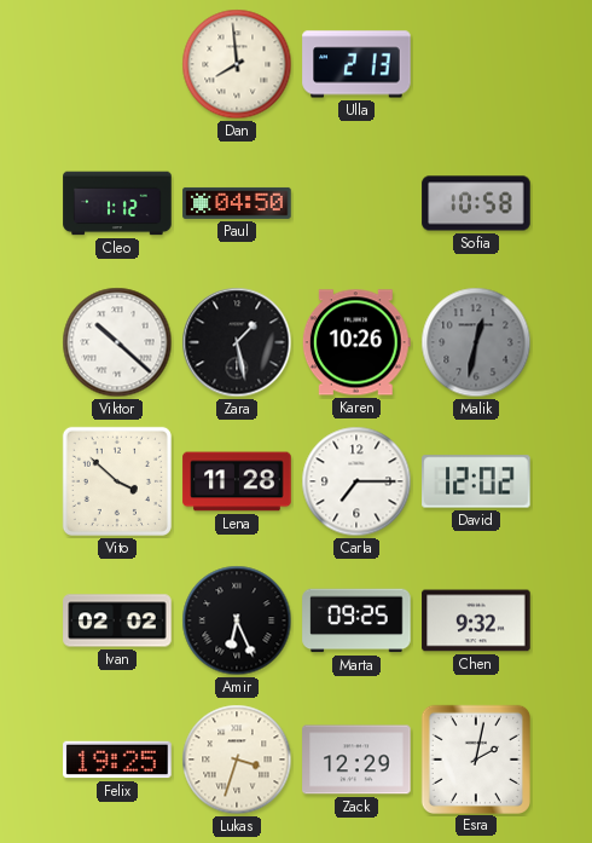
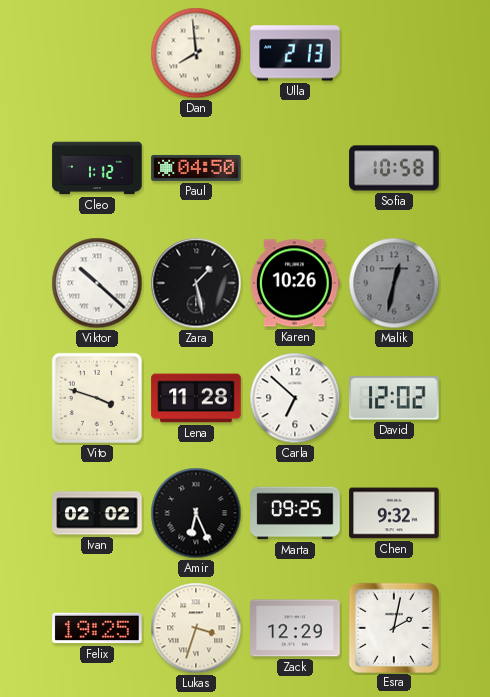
Vito: 3:52 -> 3:48
Carla: 7:15 -> 6:52
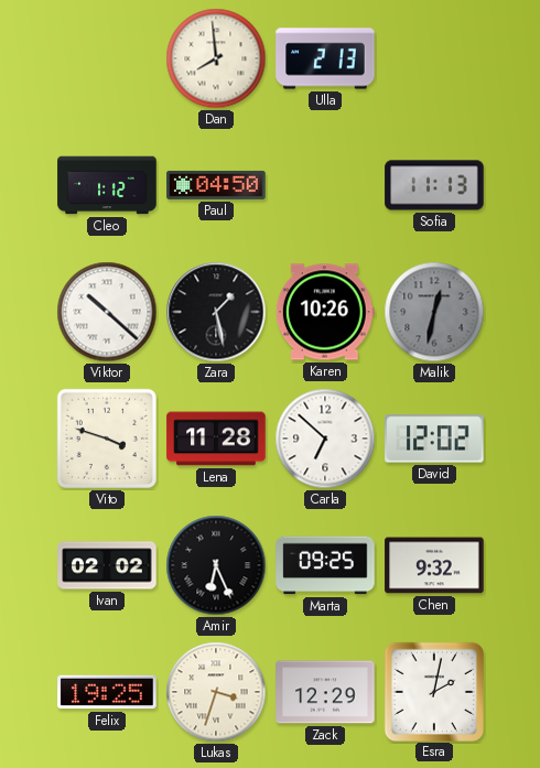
Sofia: 10:58 -> 11:13
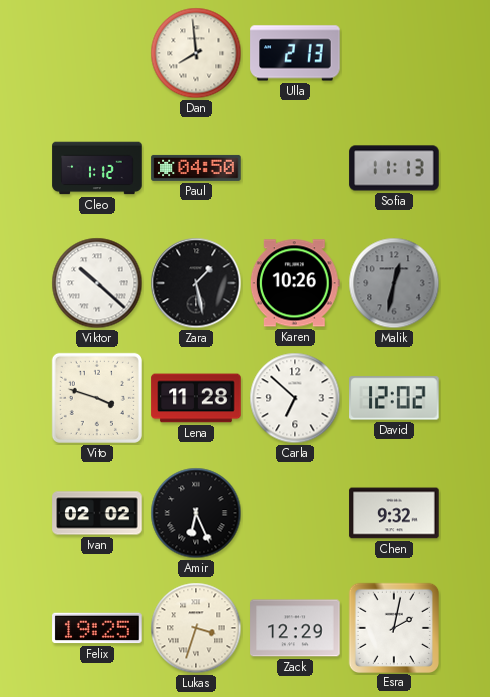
Marta: 09:25 -> none
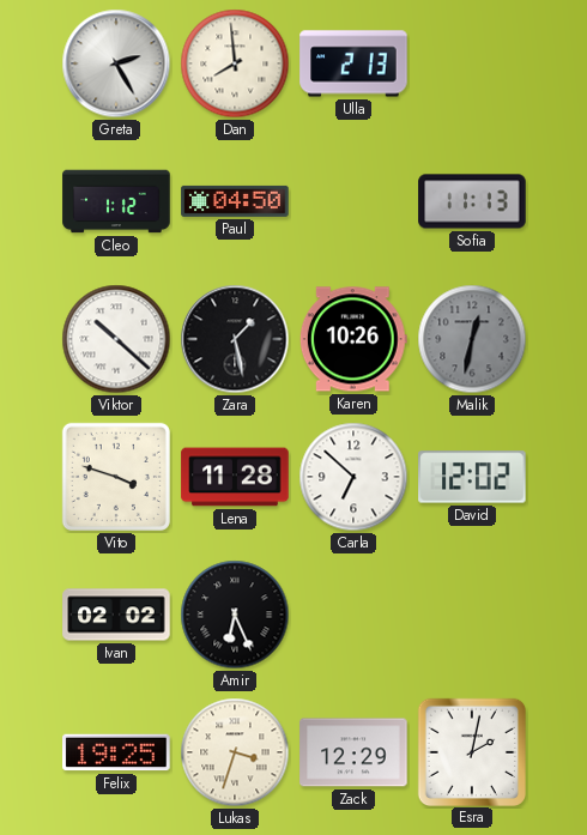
Greta: none -> 2:25
Chen: 9:32 -> none
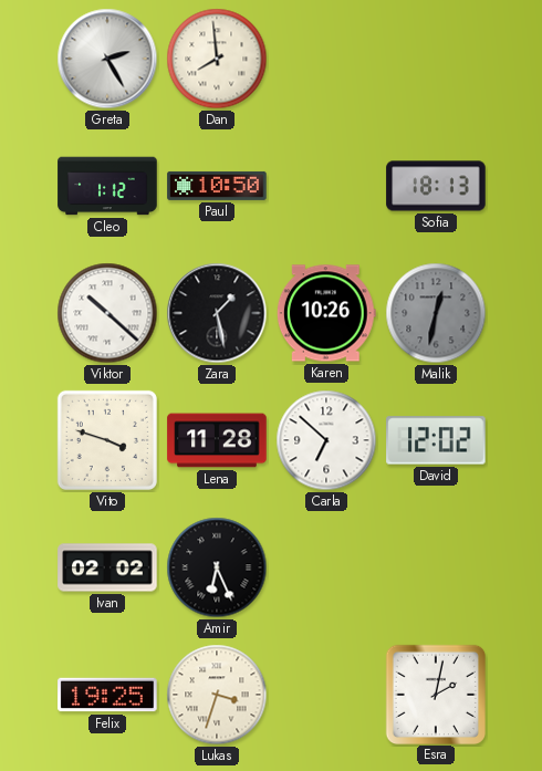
Ulla: 2:13 -> none
Paul: 04:50 -> 10:50
Sofia: 11:13 -> 18:13
Zack: 12:29 -> none
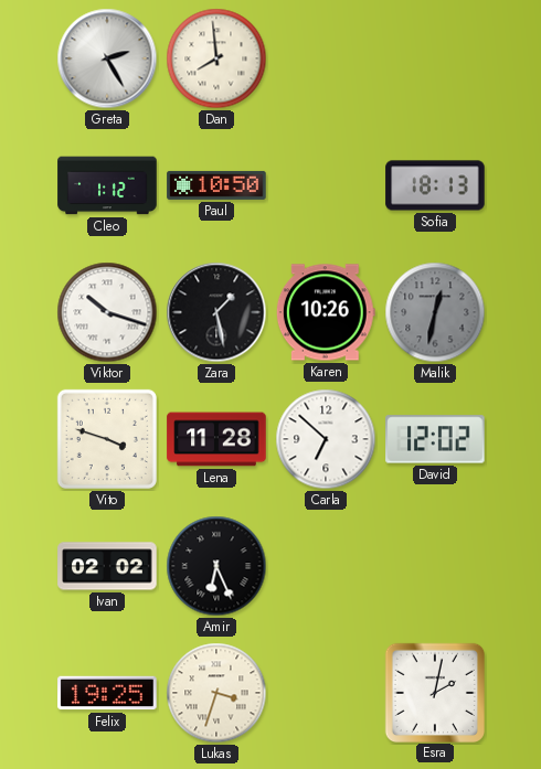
Viktor: 10:22 -> 10:18
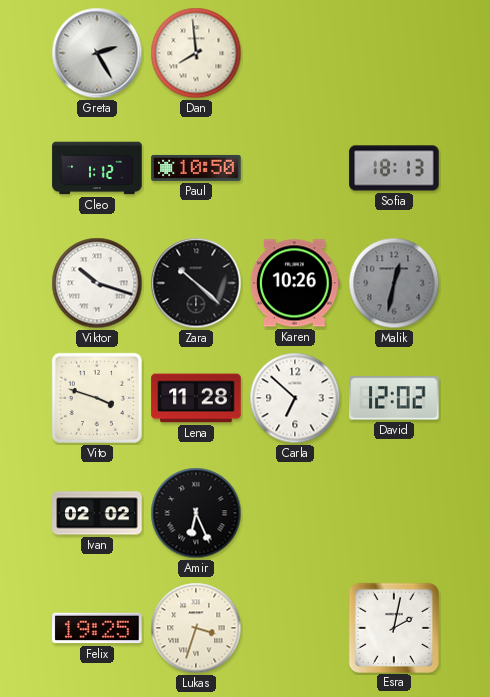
Zara: 1:28 -> 10:22
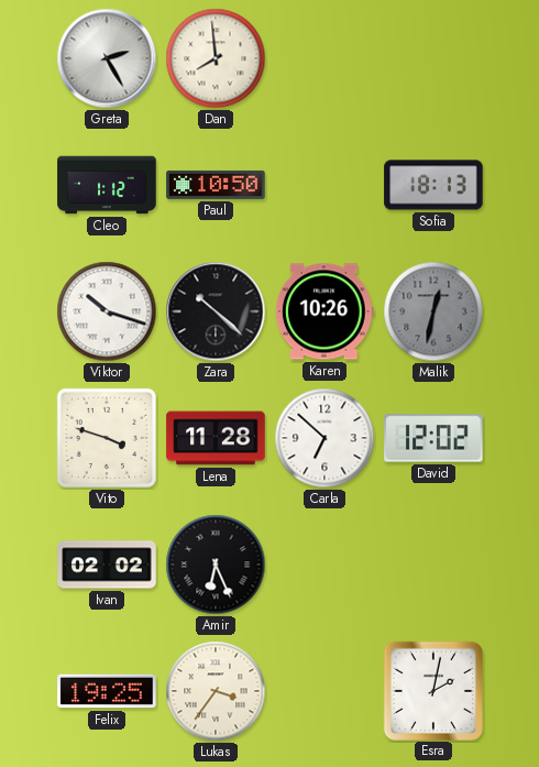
Lukas: 3:33 -> 3:36
